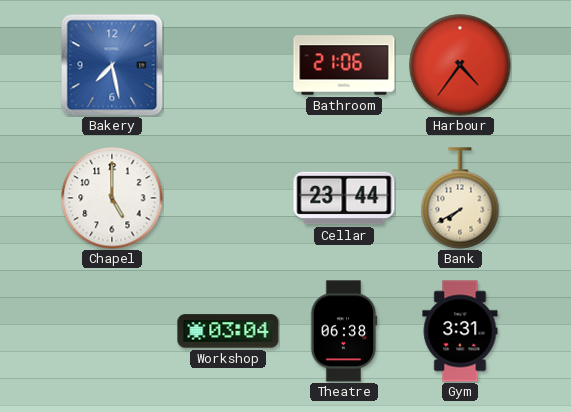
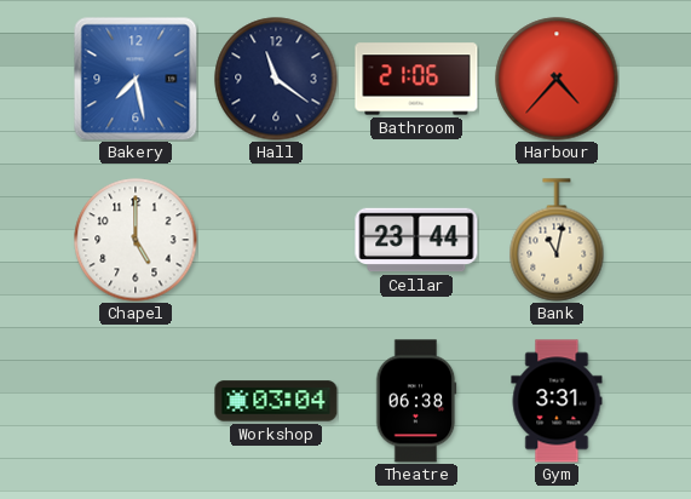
Hall: none -> 11:21
Harbour: 4:36 -> 4:37
Bank: 7:40 -> 11:02
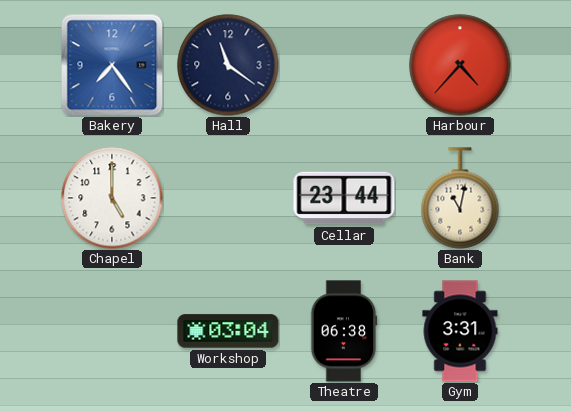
Bakery: 7:28 -> 7:24
Bathroom: 21:06 -> none
